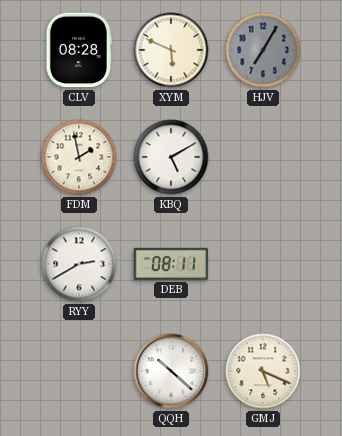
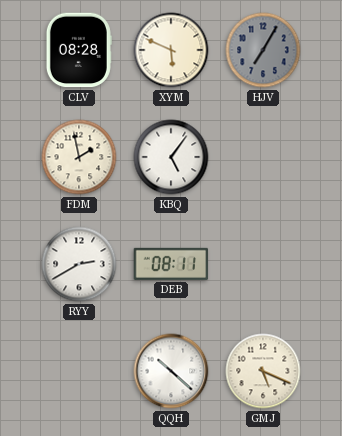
KBQ: 5:10 -> 5:06
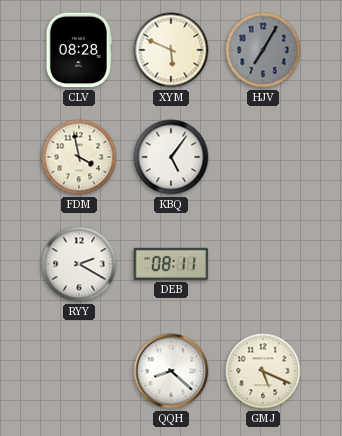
FDM: 1:58 -> 3:58
RYY: 2:40 -> 2:20
QQH: 10:22 -> 8:22
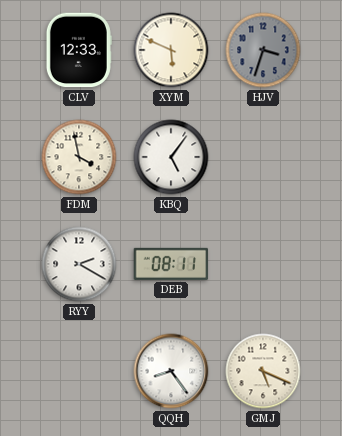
CLV: 08:28 -> 12:33
HJV: 7:05 -> 3:33
QQH: 8:22 -> 8:24
